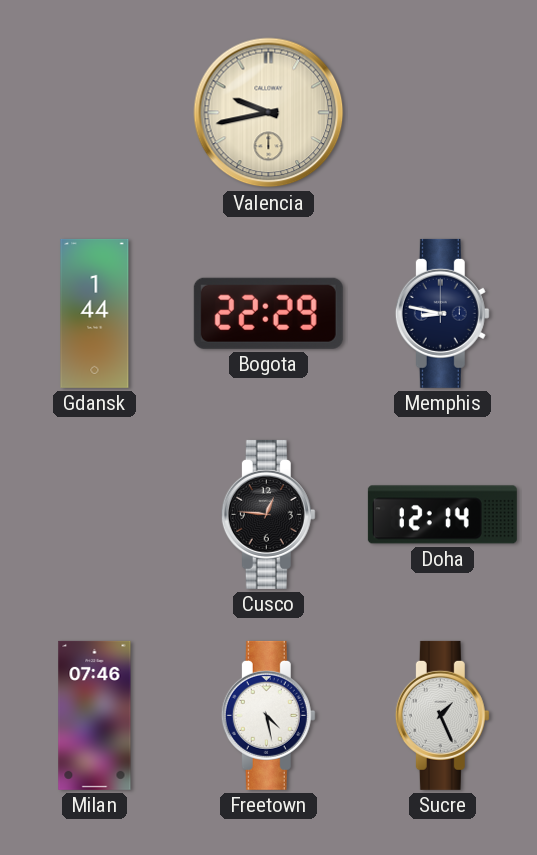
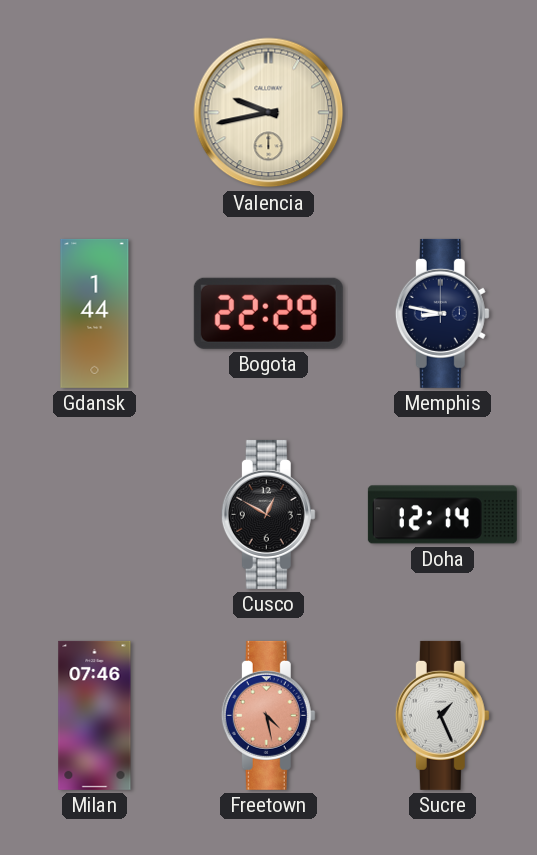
Cusco: 12:46 -> 12:50
Freetown dial: white -> salmon
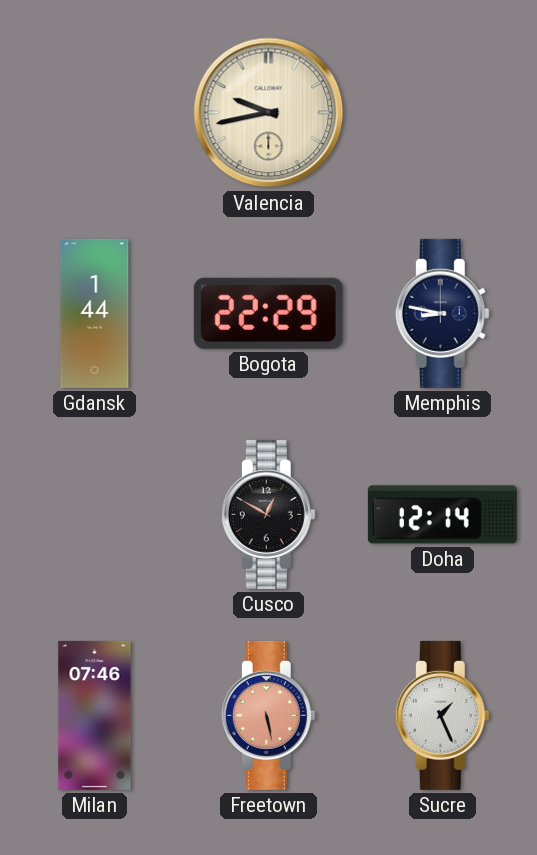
Freetown: 4:28 -> 5:28
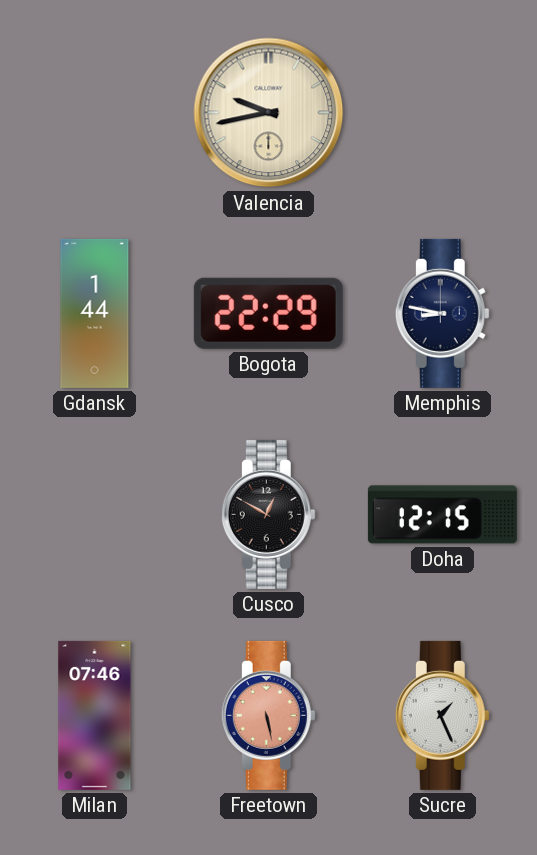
Doha: 12:14 -> 12:15
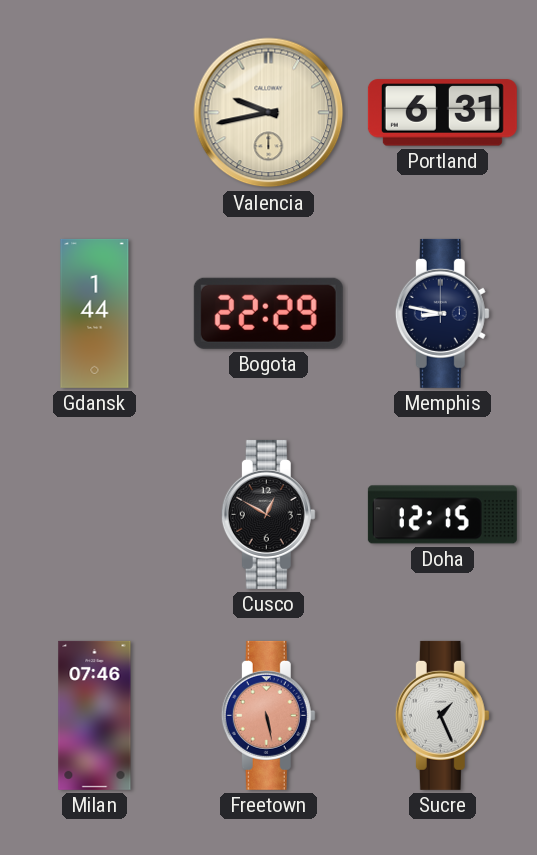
Portland: none -> 6:31
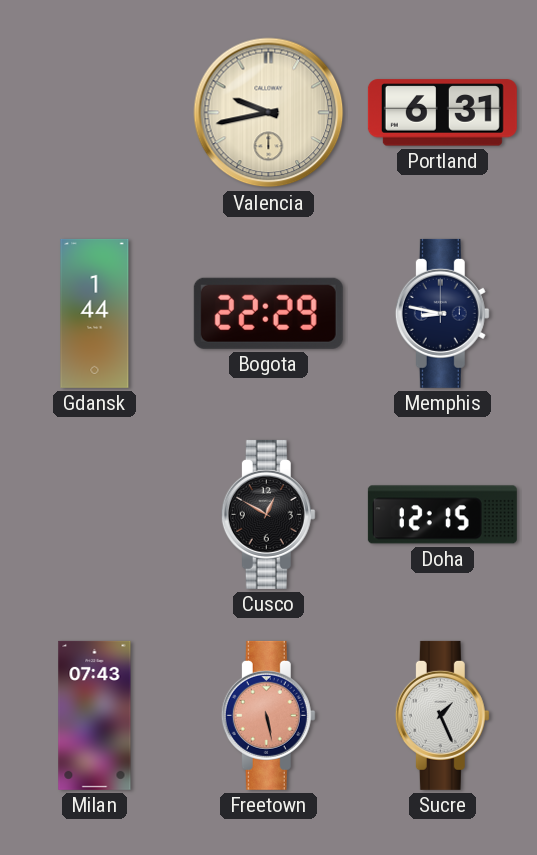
Milan: 07:46 -> 07:43
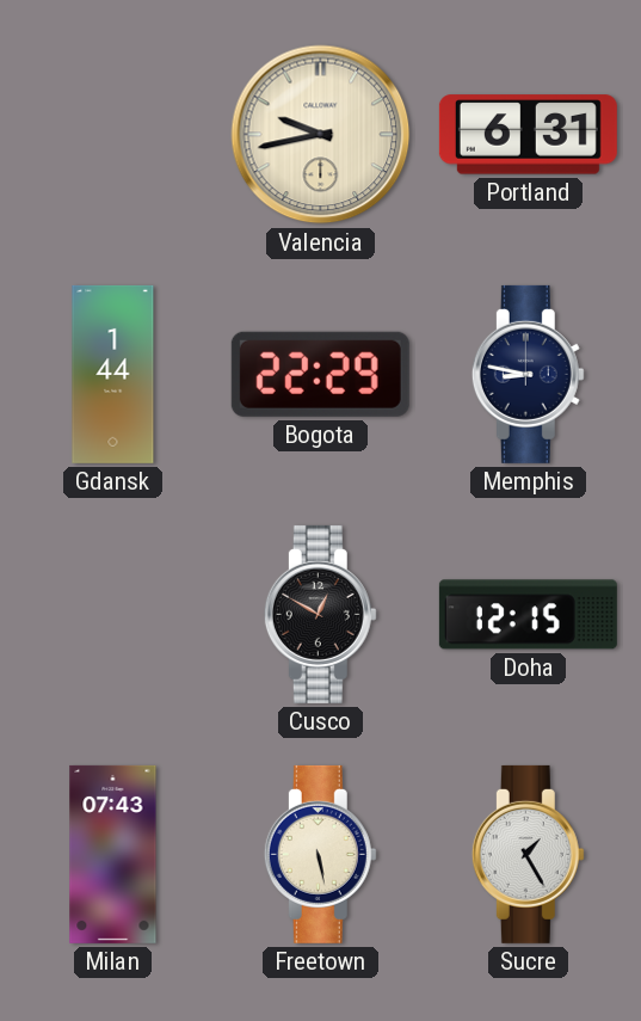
Freetown dial: salmon -> cream
Sucre: 1:26 -> 1:25
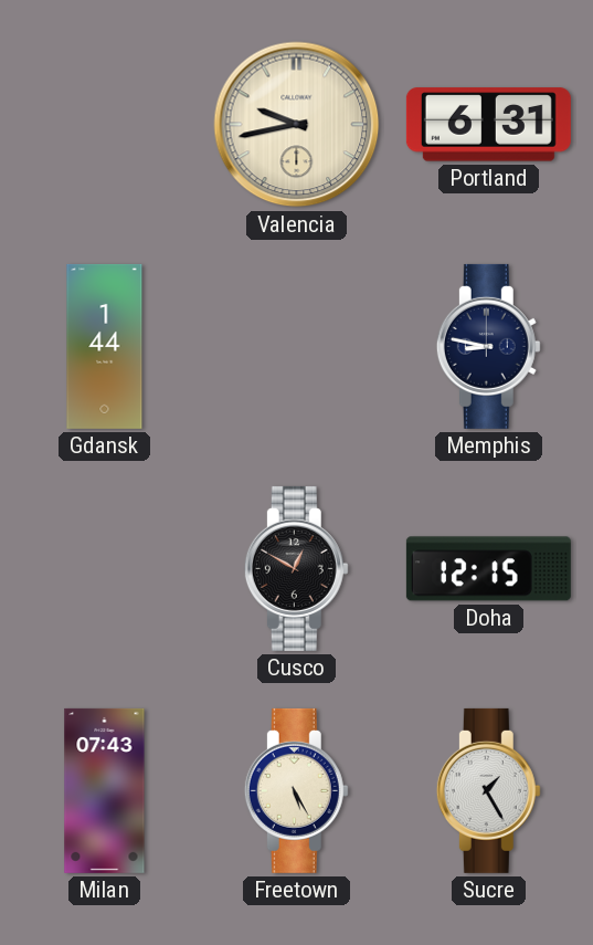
Bogota: 22:29 -> none
Freetown: 5:28 -> 5:25
